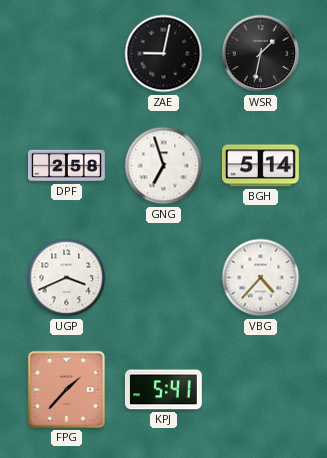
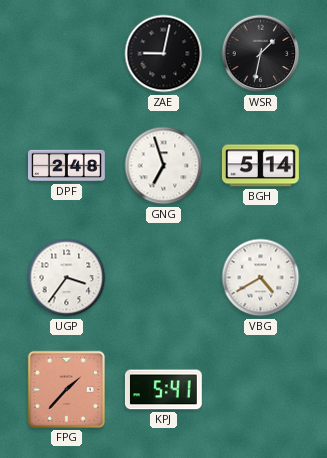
DPF: 2:58 -> 2:48
UGP: 3:41 -> 3:36
VBG: 4:37 -> 4:40
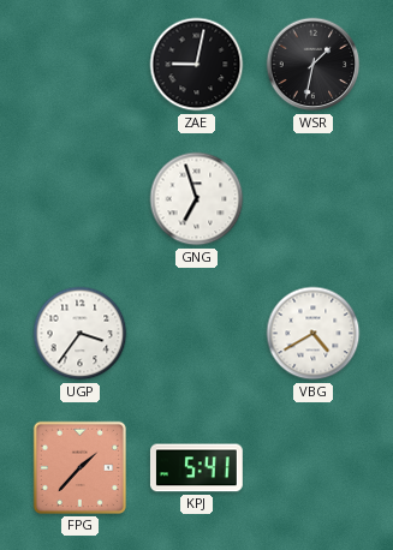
DPF: 2:48 -> none
BGH: 5:14 -> none
